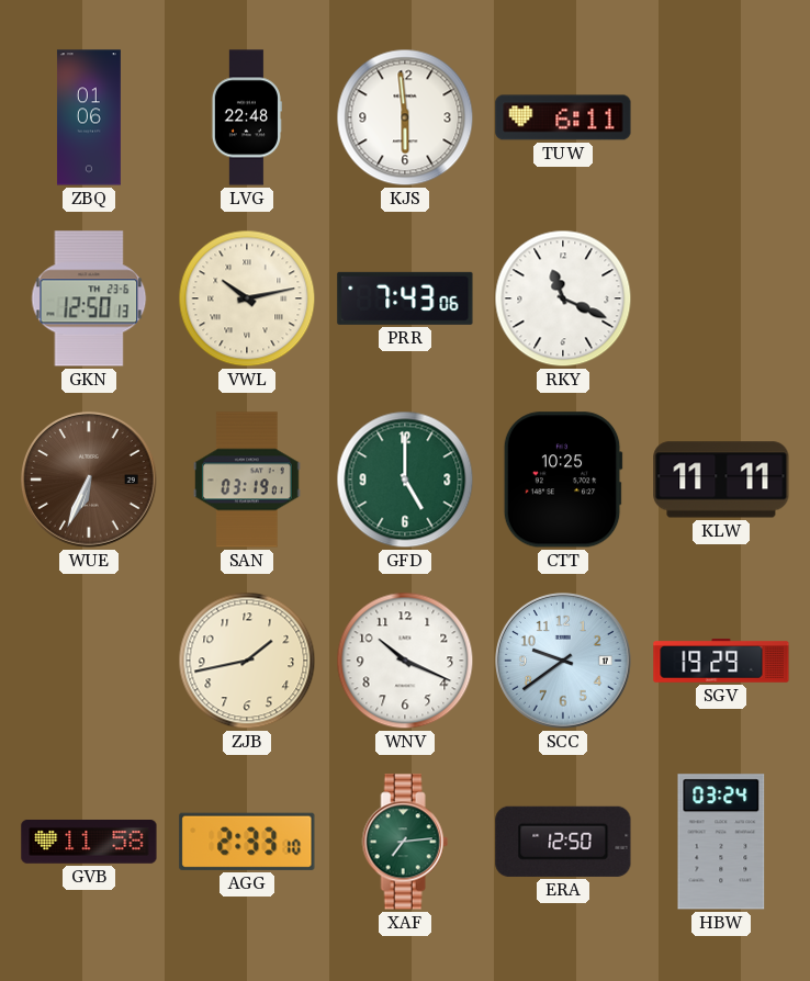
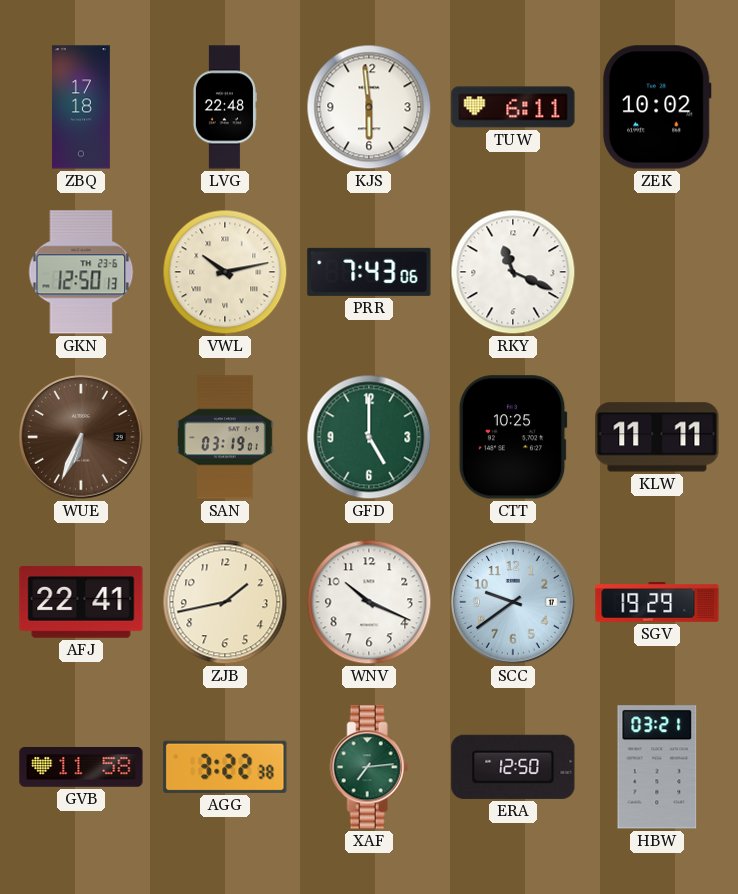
ZBQ: 01:06 -> 17:18
ZEK: none -> 10:02
AFJ: none -> 22:41
AGG: 2:33 -> 3:22
HBW: 03:24 -> 03:21
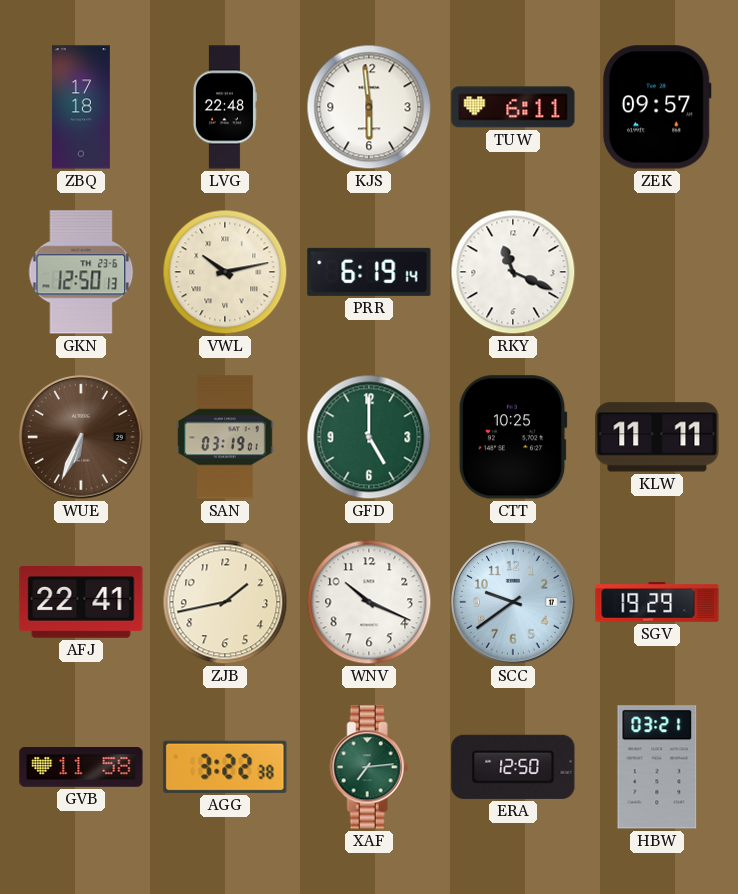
ZEK: 10:02 -> 09:57
PRR: 7:43 -> 6:19
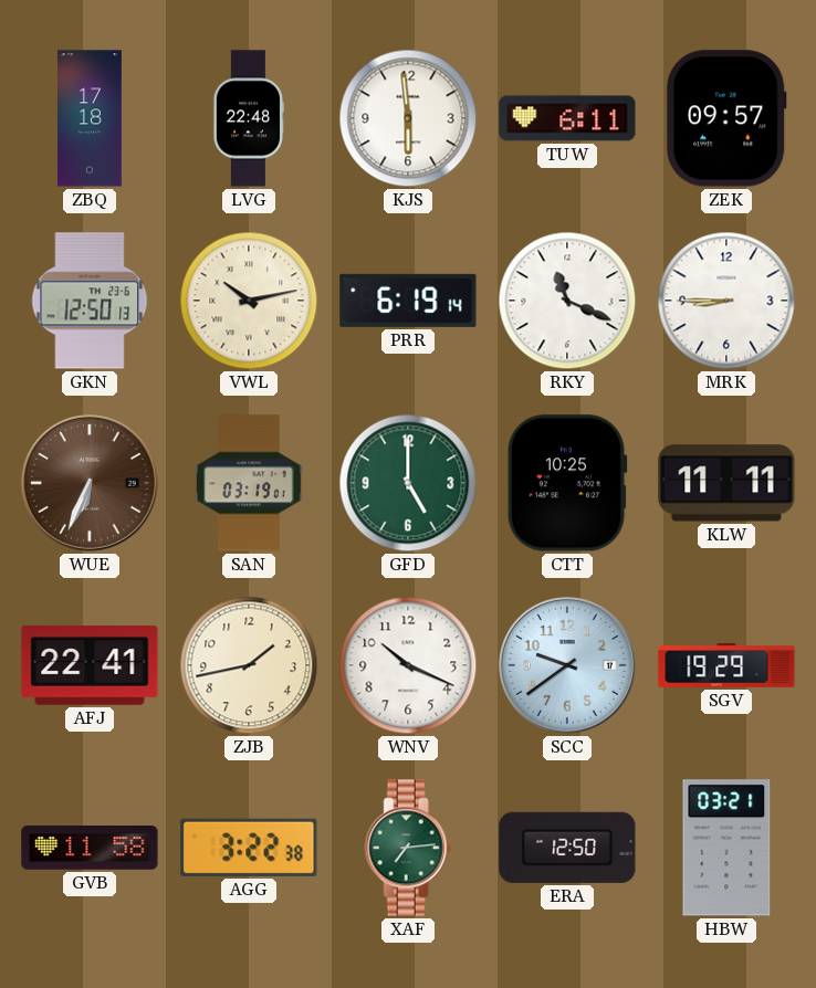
MRK: none -> 8:45
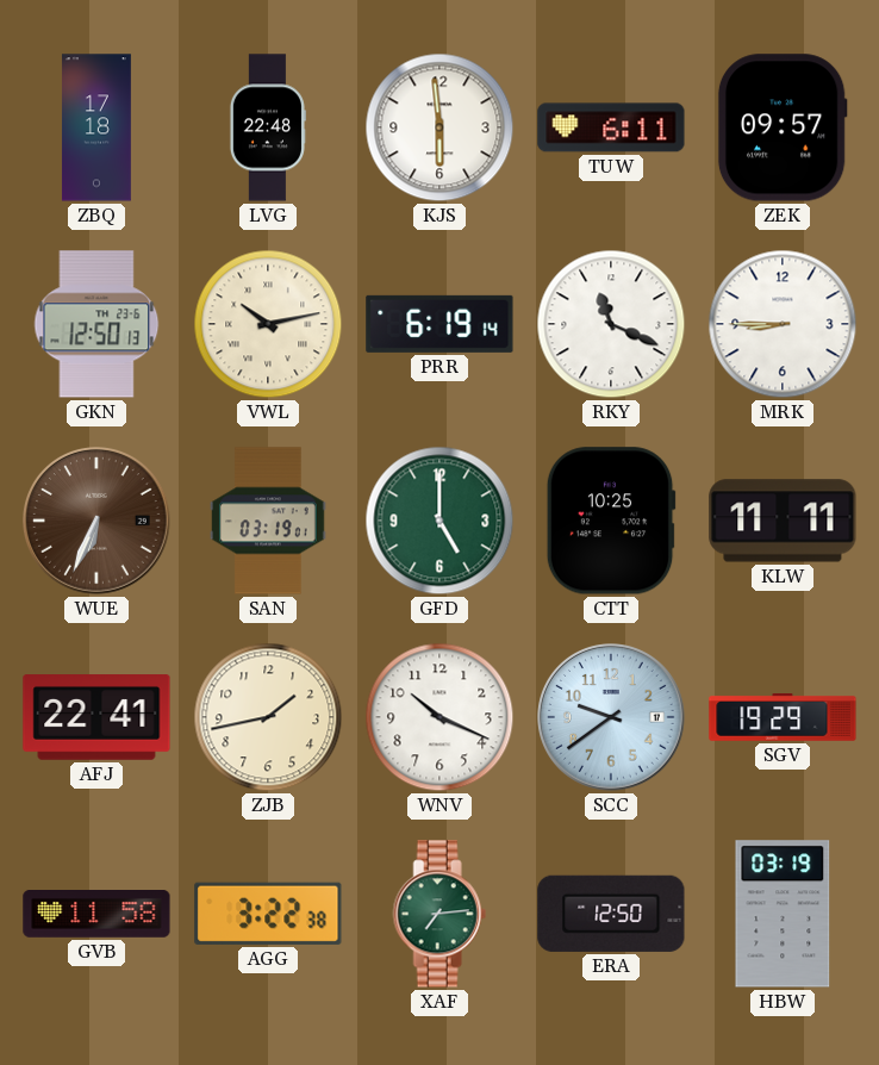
HBW: 03:21 -> 03:19
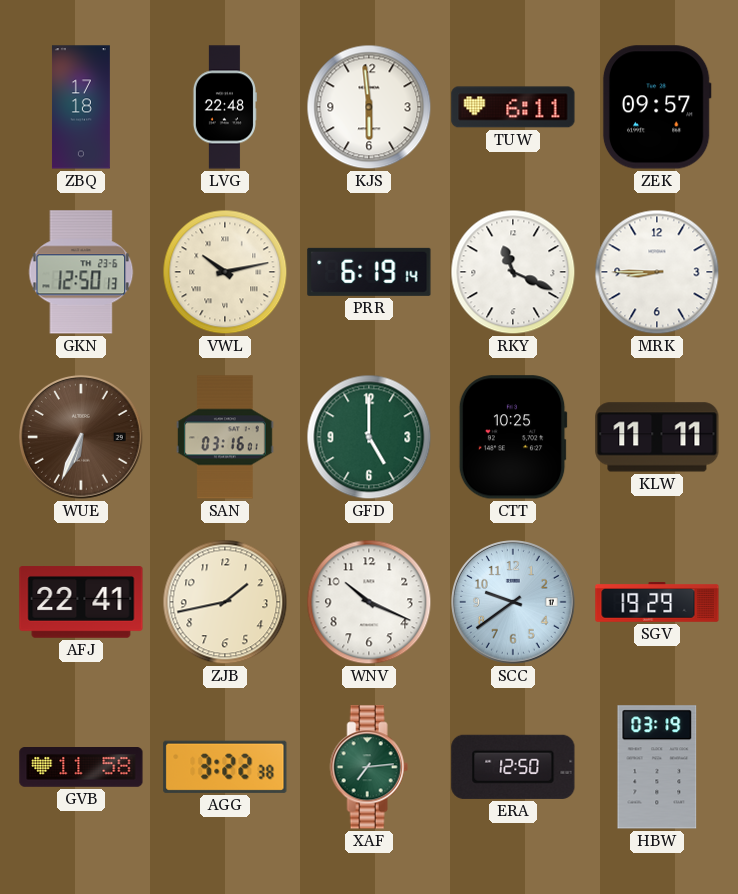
SAN: 03:19 -> 03:16
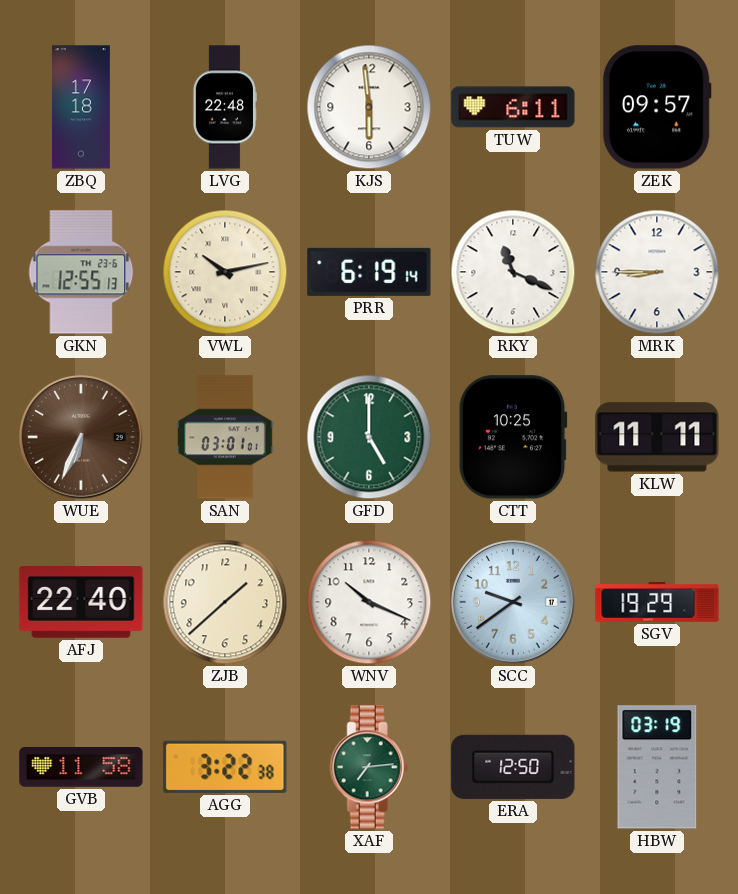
GKN: 12:50 -> 12:55
SAN: 03:16 -> 03:01
AFJ: 22:41 -> 22:40
ZJB: 1:43 -> 1:38
